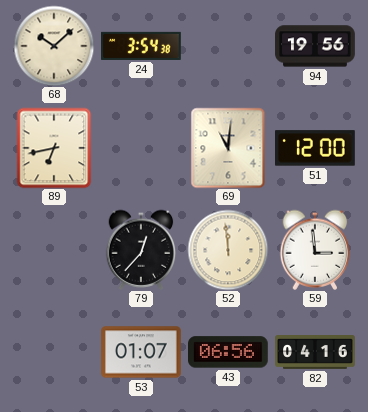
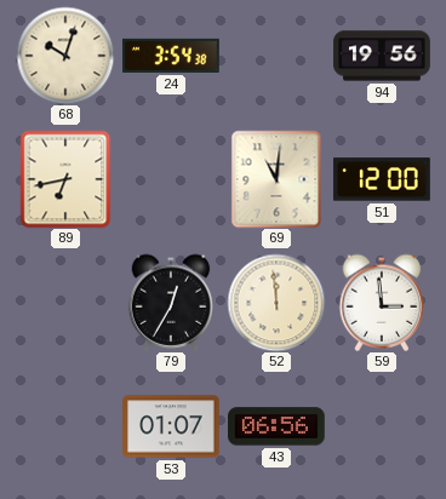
68: 10:08 -> 10:03
79: 12:37 -> 12:35
82: 04:16 -> none
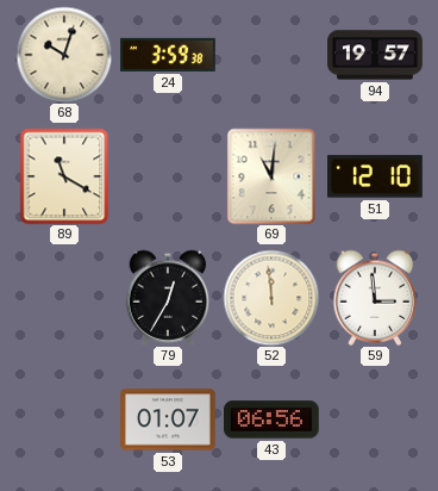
24: 3:54 -> 3:59
94: 19:56 -> 19:57
89: 6:43 -> 11:20
51: 12:00 -> 12:10
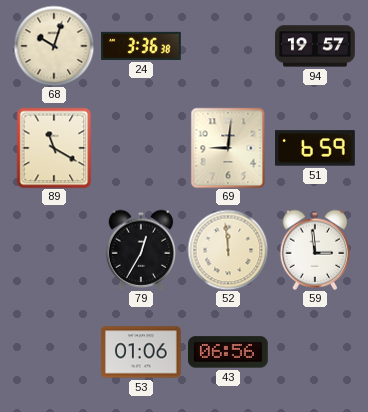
24: 3:59 -> 3:36
69: 11:01 -> 9:01
51: 12:10 -> 6:59
53: 01:07 -> 01:06
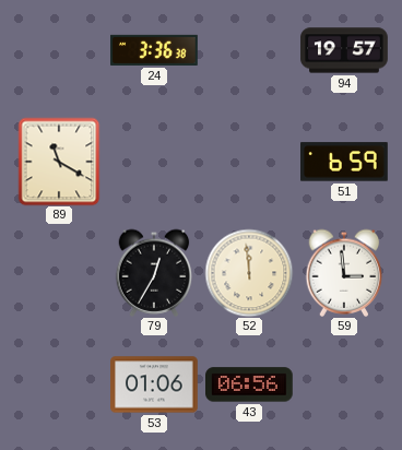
68: 10:03 -> none
69: 9:01 -> none
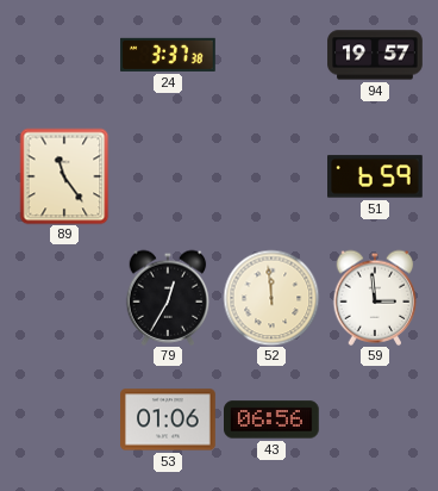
24: 3:36 -> 3:37
89: 11:20 -> 11:24
